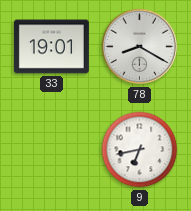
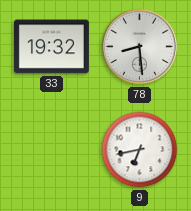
33: 19:01 -> 19:32
78: 8:20 -> 8:29
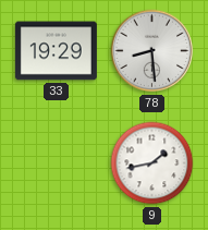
33: 19:32 -> 19:29
9: 6:43 -> 1:43
